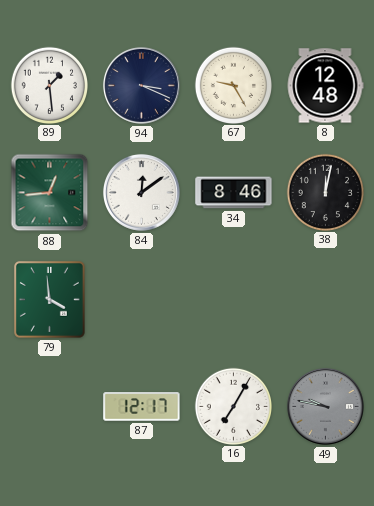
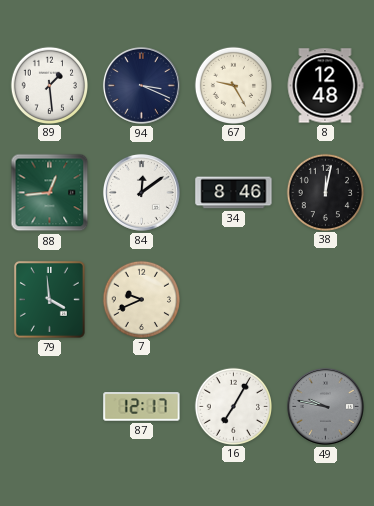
7: none -> 9:41
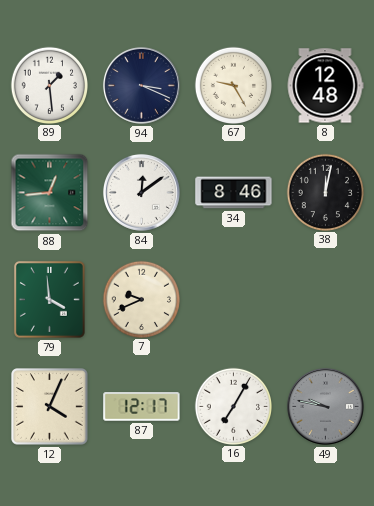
12: none -> 4:04
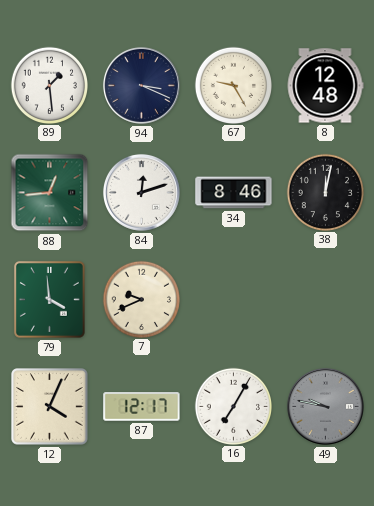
84: 12:09 -> 12:12
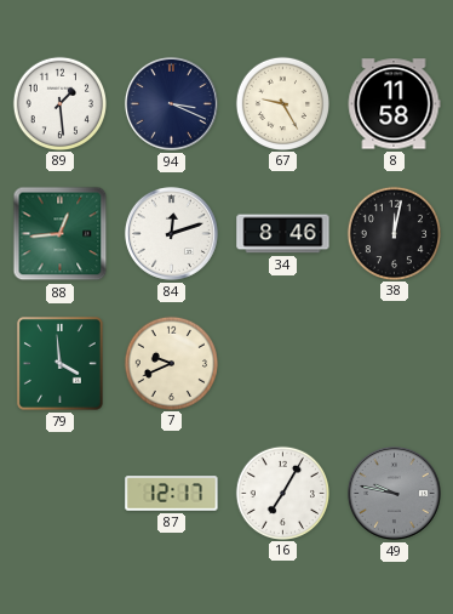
8: 12:48 -> 11:58
12: 4:04 -> none
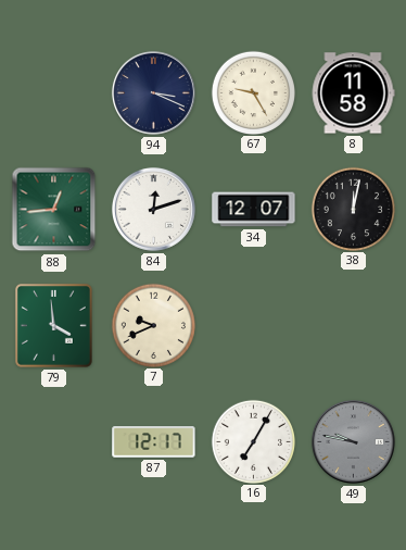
89: 1:29 -> none
34: 8:46 -> 12:07
